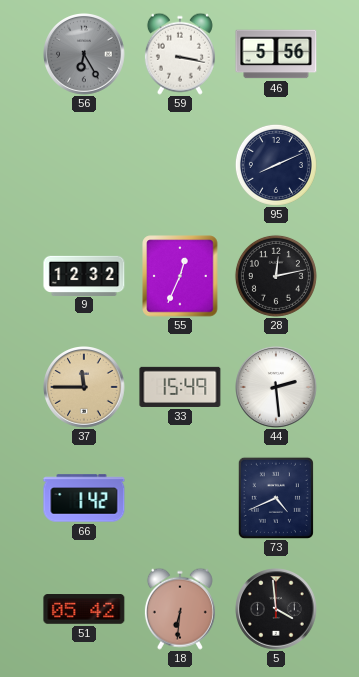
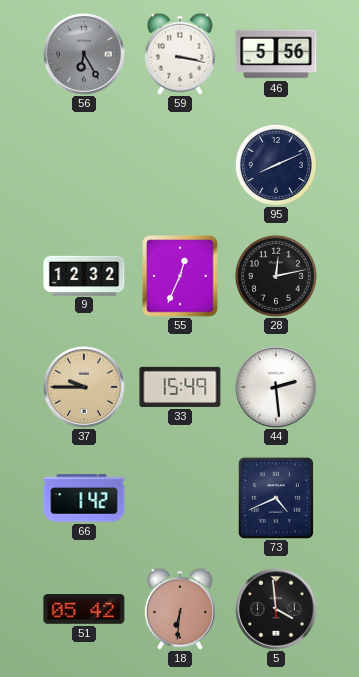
37: 11:45 -> 9:45
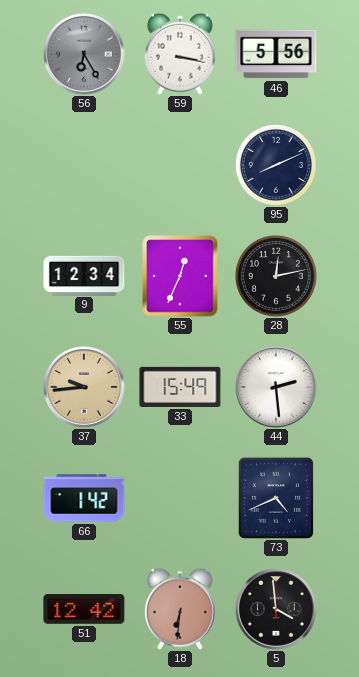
9: 12:32 -> 12:34
37: 9:45 -> 9:44
51: 05:42 -> 12:42
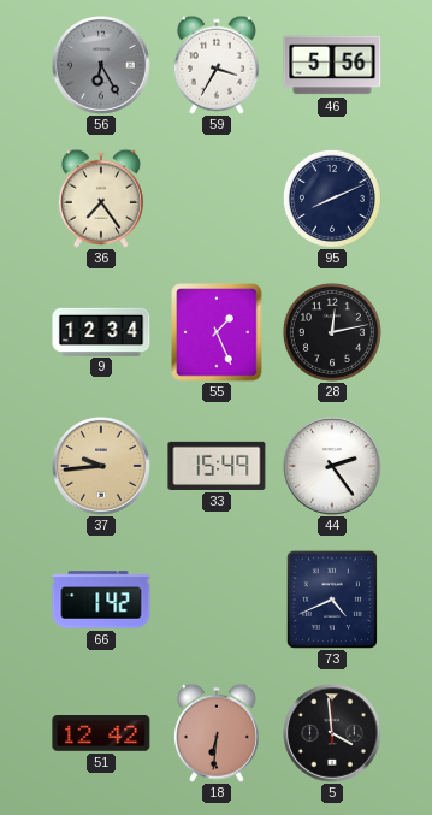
59: 3:17 -> 3:35
36: none -> 7:24
55: 12:34 -> 1:26
44: 2:29 -> 2:24
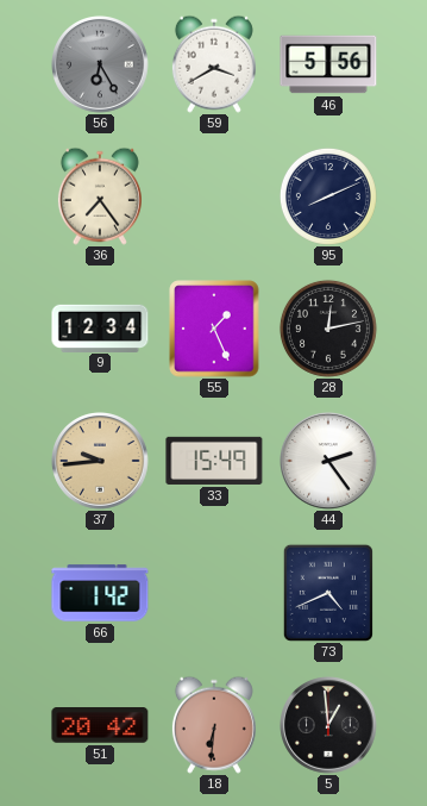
59: 3:35 -> 3:40
51: 12:42 -> 20:42
5: 3:59 -> 12:59
